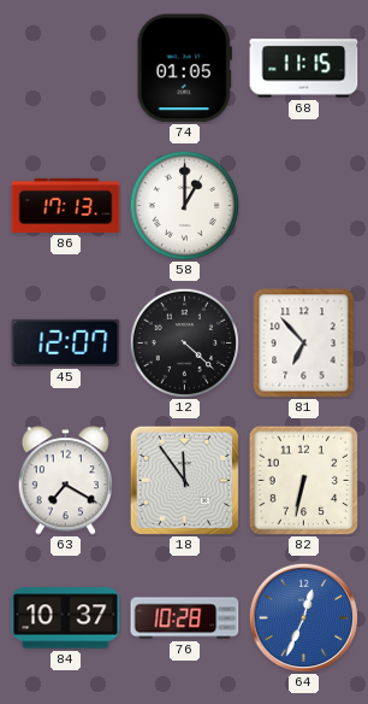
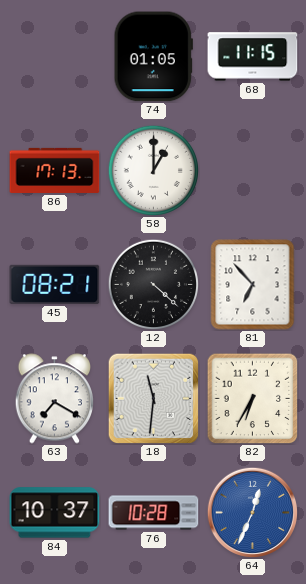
45: 12:07 -> 08:21
18: 11:54 -> 11:31
82: 6:32 -> 6:35
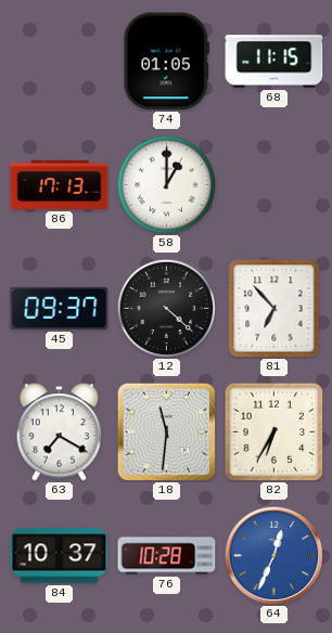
45: 08:21 -> 09:37
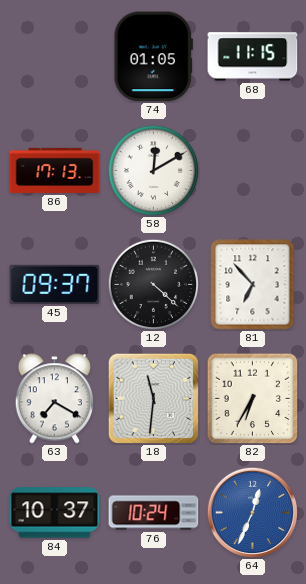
58: 1:00 -> 12:10
76: 10:28 -> 10:24
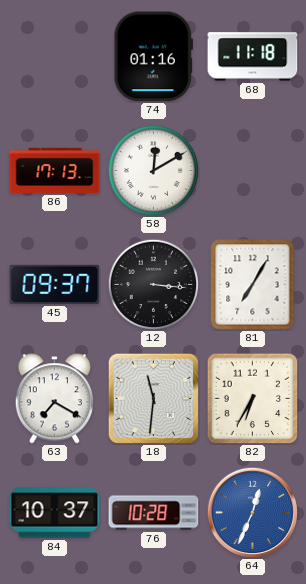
74: 01:05 -> 01:16
68: 11:15 -> 11:18
12: 4:22 -> 3:16
81: 6:53 -> 7:05
76: 10:24 -> 10:28
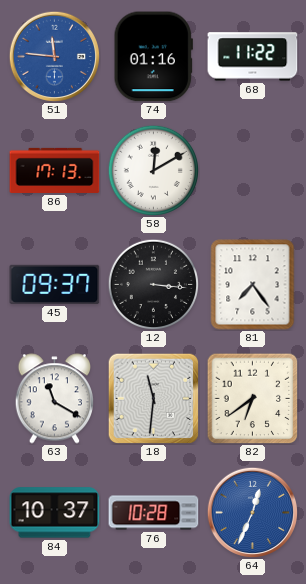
51: none -> 11:46
68: 11:18 -> 11:22
81: 7:05 -> 7:24
63: 7:20 -> 11:20
82: 6:35 -> 6:39
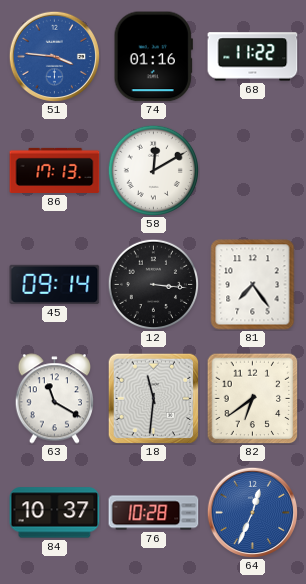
51: 11:46 -> 3:46
45: 09:37 -> 09:14
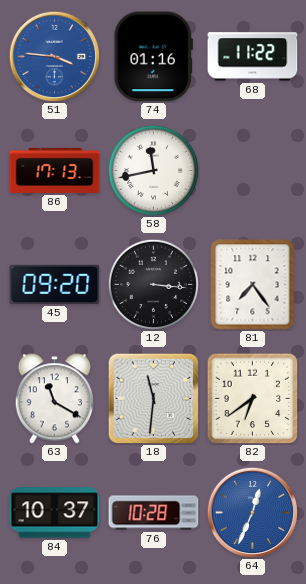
58: 12:10 -> 11:43
45: 09:14 -> 09:20
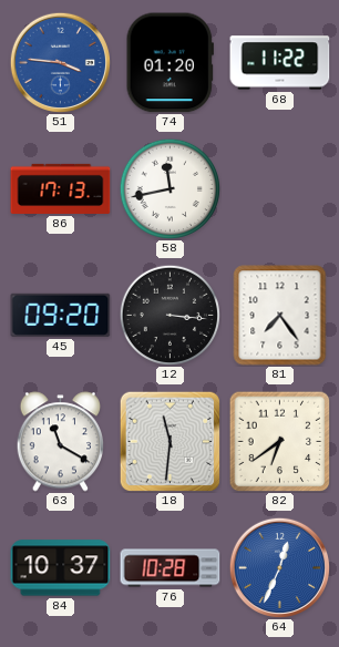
74: 01:16 -> 01:20
